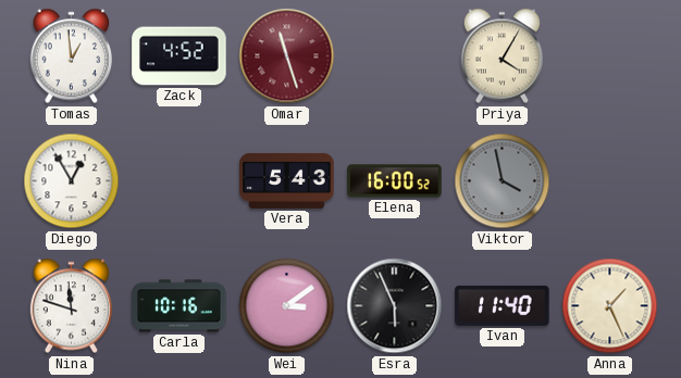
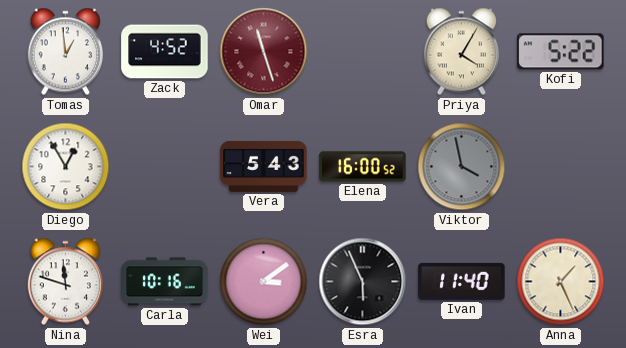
Kofi: none -> 5:22
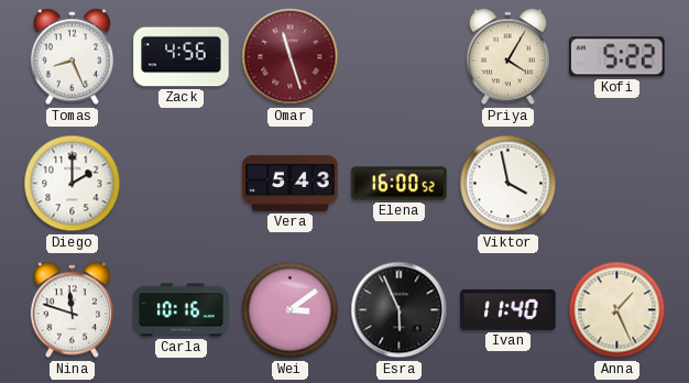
Tomas: 12:59 -> 8:26
Zack: 4:52 -> 4:56
Diego: 12:55 -> 2:00
Viktor dial: grey -> white
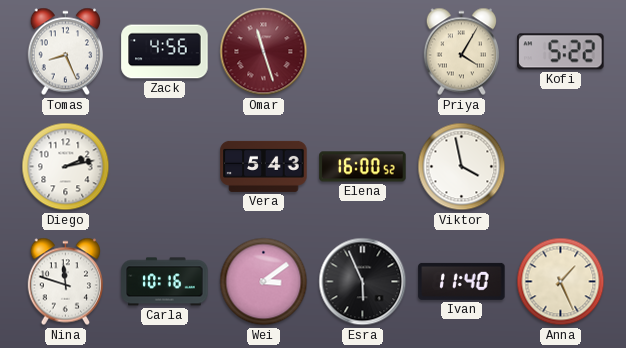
Diego: 2:00 -> 2:13
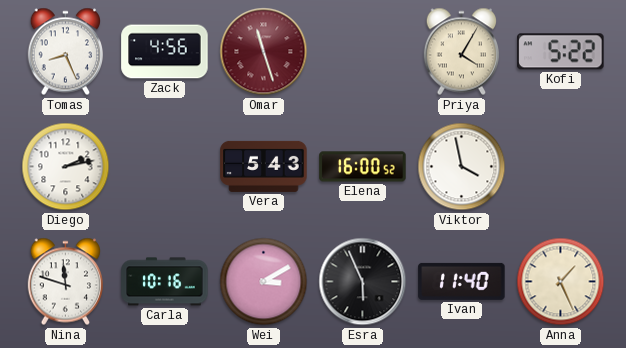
Wei: 3:09 -> 3:10
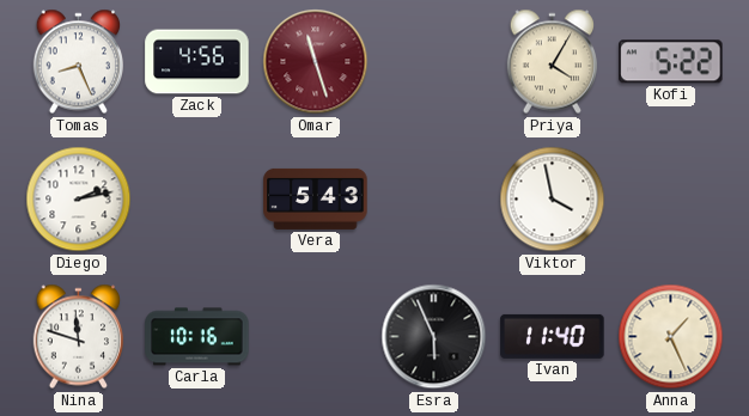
Elena: 16:00 -> none
Wei: 3:10 -> none
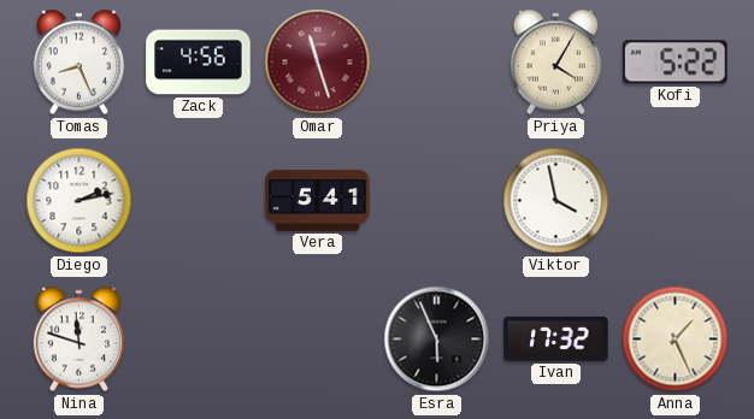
Vera: 5:43 -> 5:41
Carla: 10:16 -> none
Ivan: 11:40 -> 17:32
